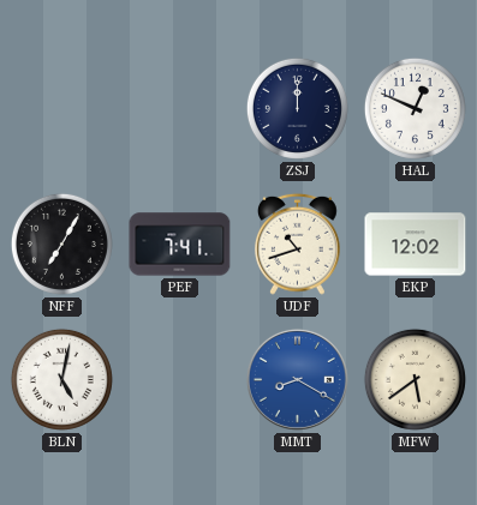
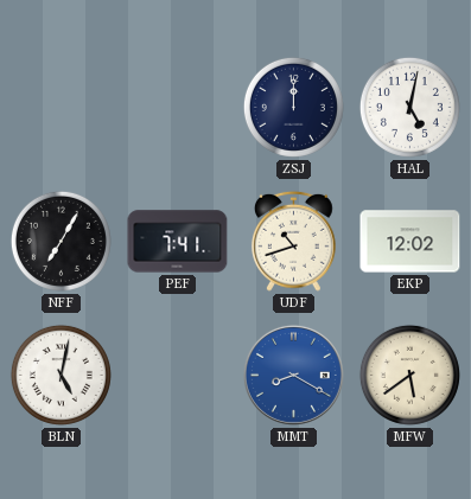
HAL: 12:49 -> 5:02
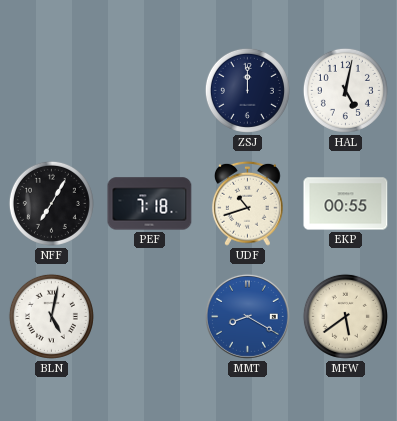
PEF: 7:41 -> 7:18
EKP: 12:02 -> 00:55
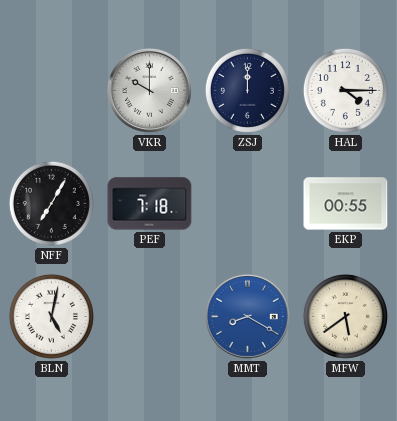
VKR: none -> 10:00
HAL: 5:02 -> 4:15
UDF: 10:42 -> none
